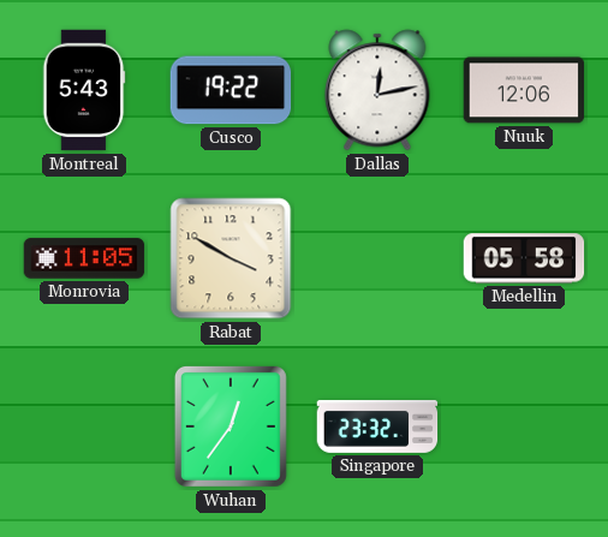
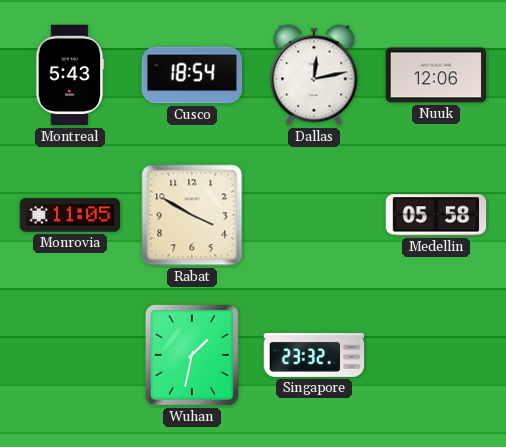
Cusco: 19:22 -> 18:54
Wuhan: 12:36 -> 1:32
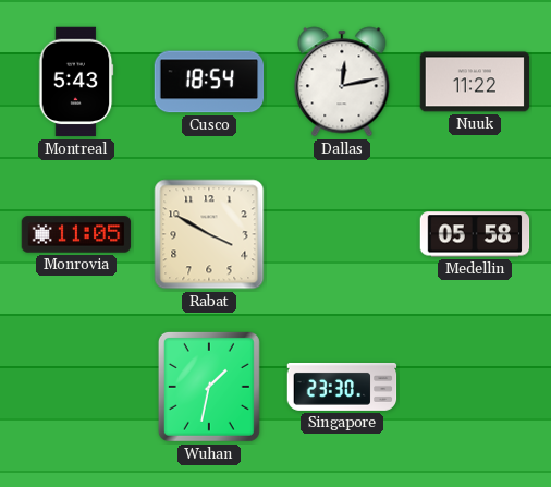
Nuuk: 12:06 -> 11:22
Singapore: 23:32 -> 23:30
